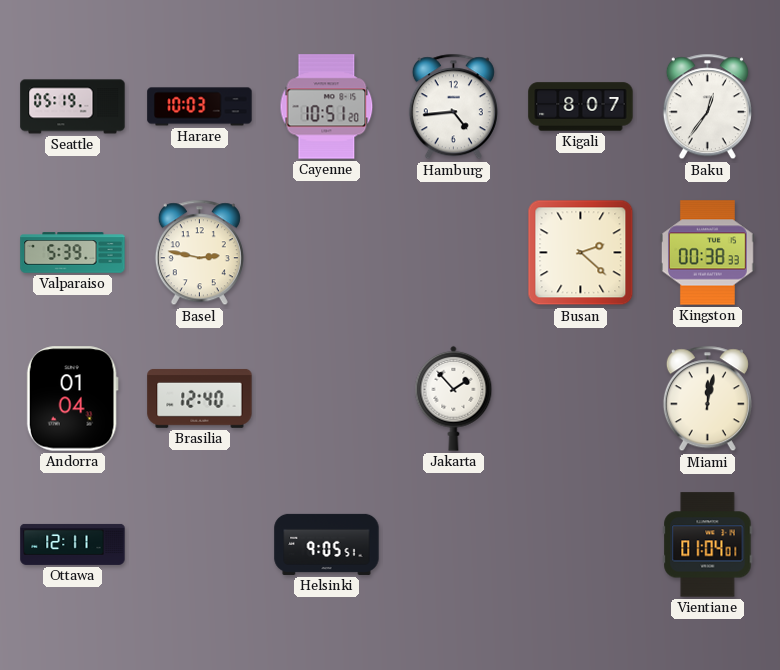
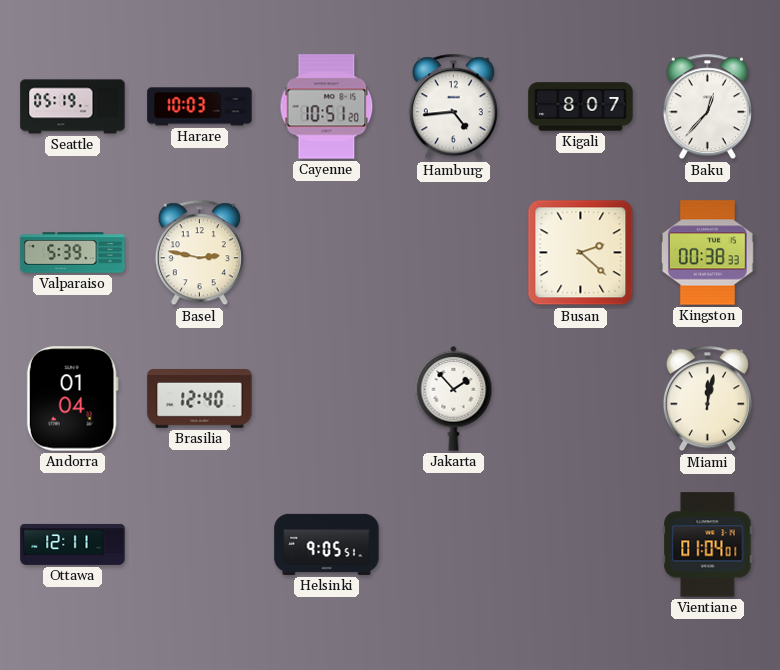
Baku: 12:36 -> 12:37
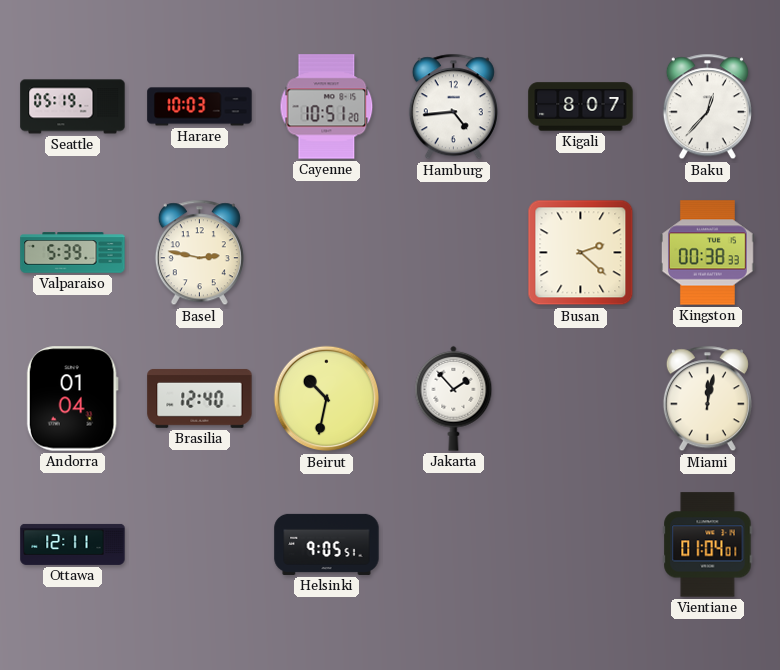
Beirut: none -> 10:32
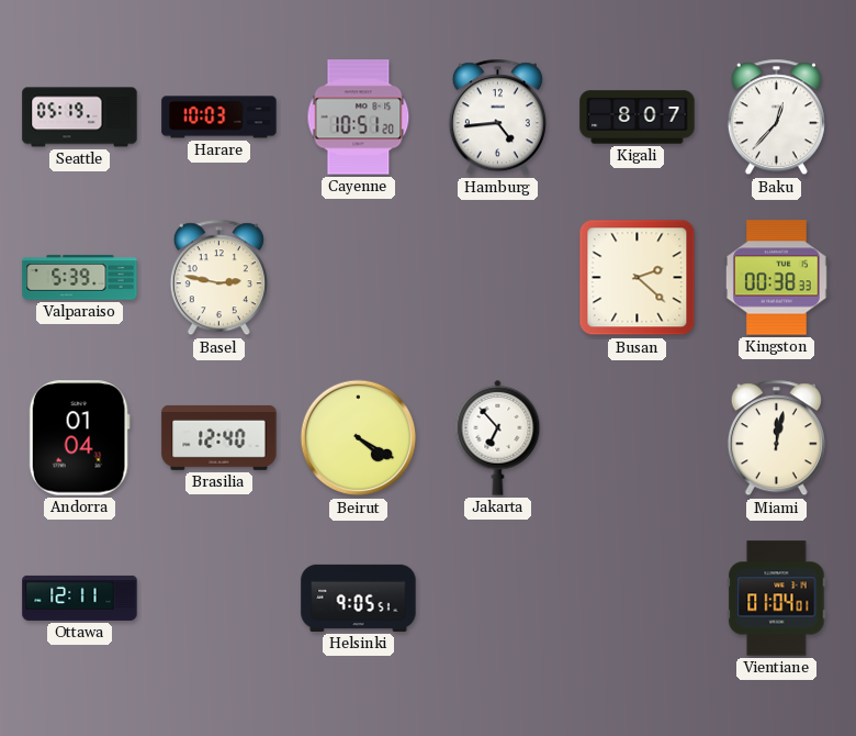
Beirut: 10:32 -> 4:20
Jakarta: 1:53 -> 6:53
